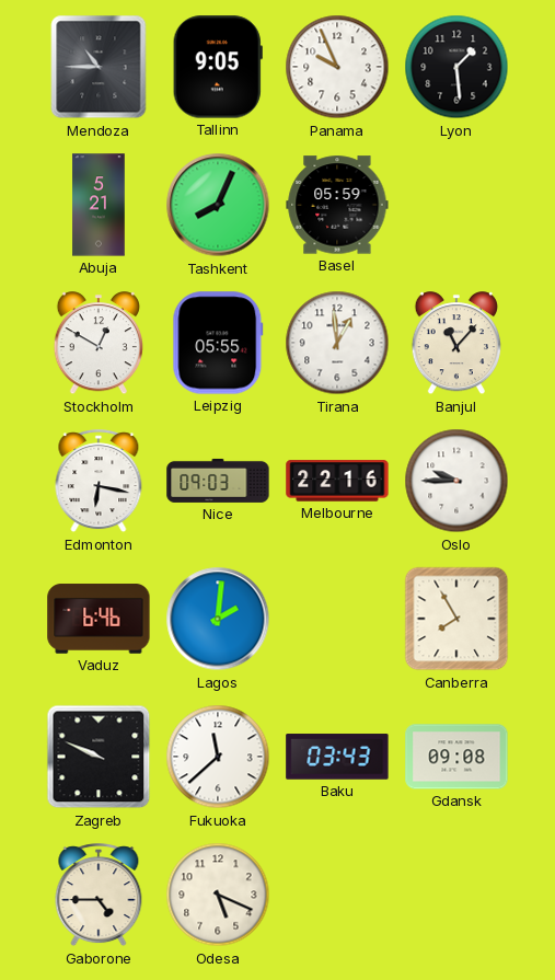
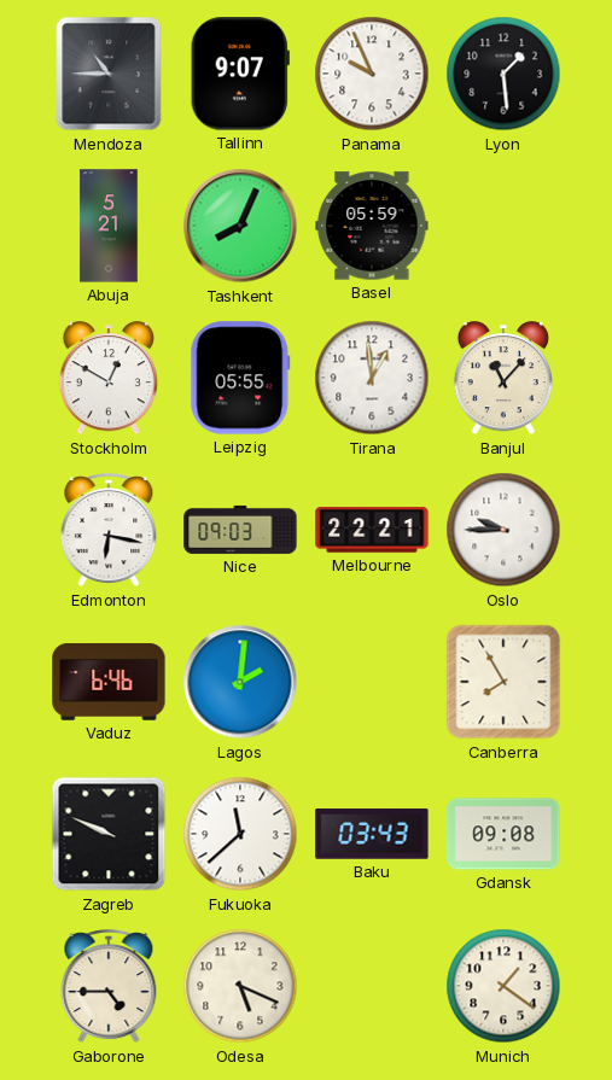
Tallinn: 9:05 -> 9:07
Melbourne: 22:16 -> 22:21
Munich: none -> 1:21
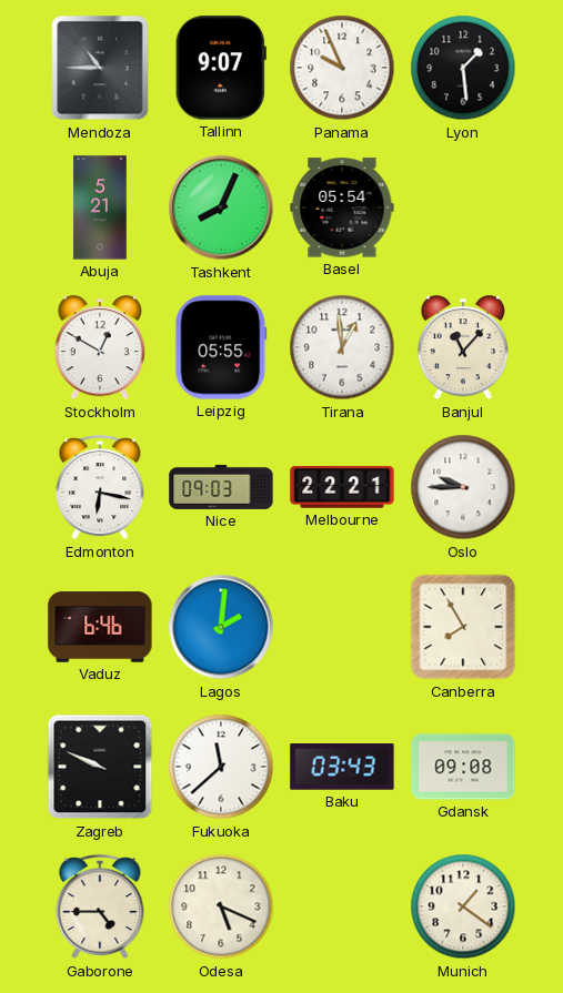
Basel: 05:59 -> 05:54
